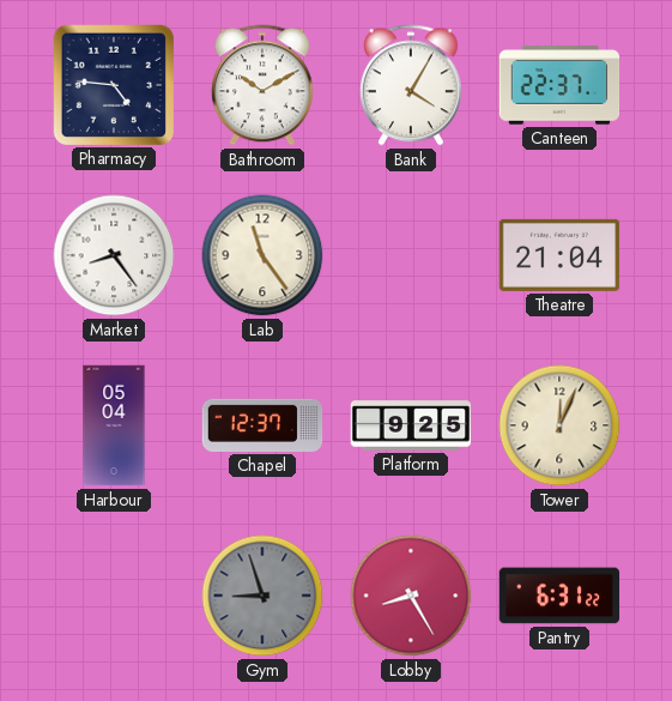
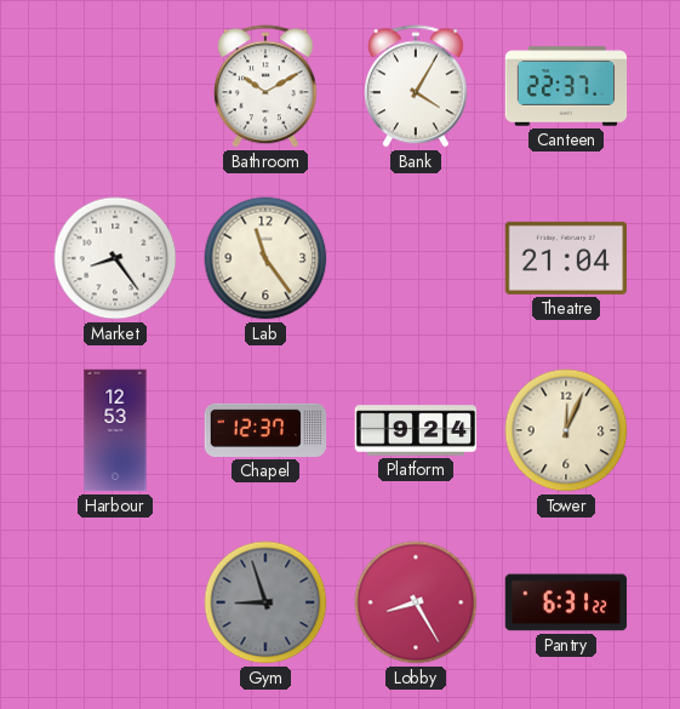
Pharmacy: 4:46 -> none
Harbour: 05:04 -> 12:53
Platform: 9:25 -> 9:24
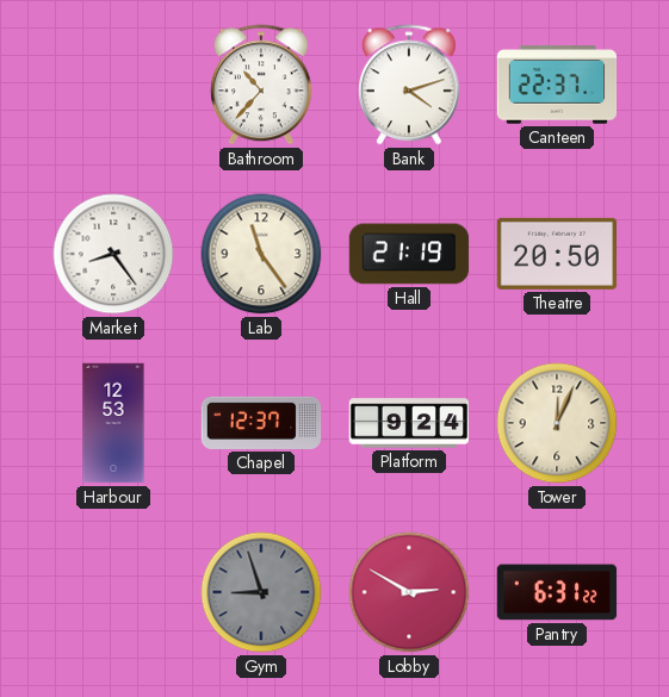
Bathroom: 10:10 -> 10:37
Bank: 4:05 -> 4:12
Hall: none -> 21:19
Theatre: 21:04 -> 20:50
Lobby: 8:25 -> 2:50
